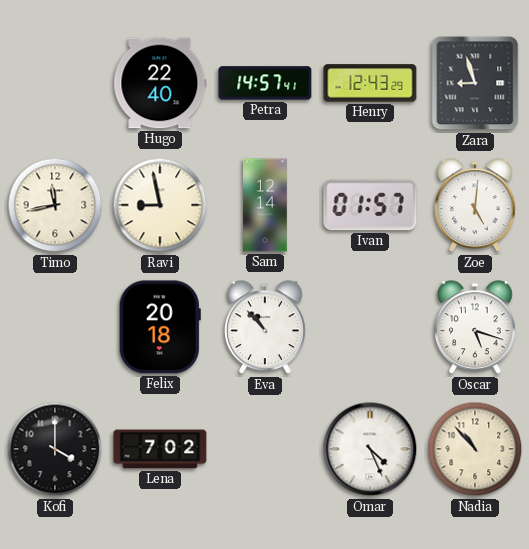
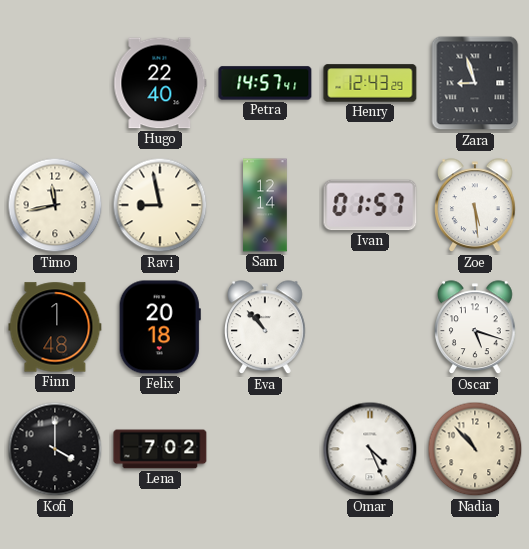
Zoe: 5:01 -> 5:29
Finn: none -> 1:48
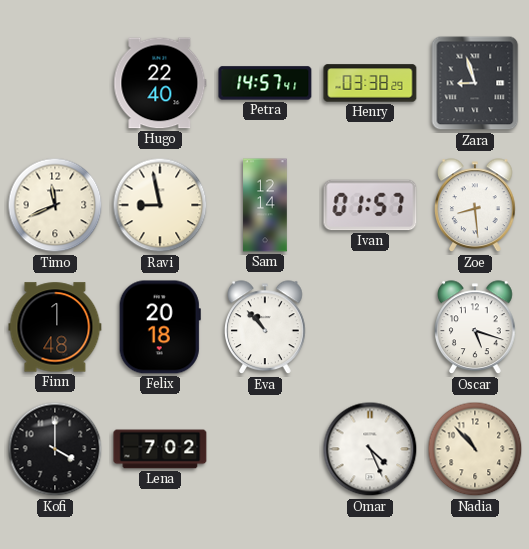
Henry: 12:43 -> 03:38
Timo: 11:43 -> 11:41
Zoe: 5:29 -> 8:29
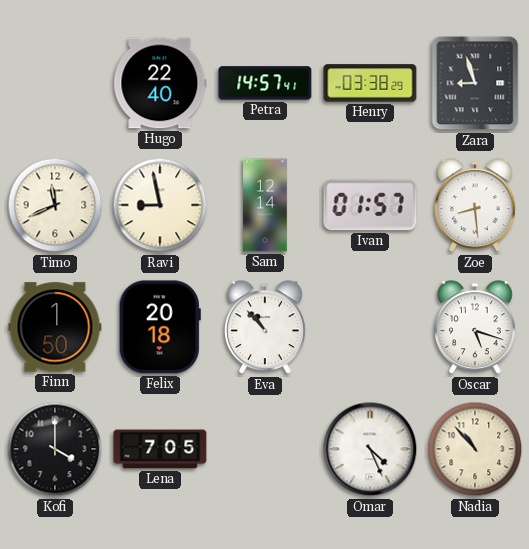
Finn: 1:48 -> 1:50
Lena: 7:02 -> 7:05
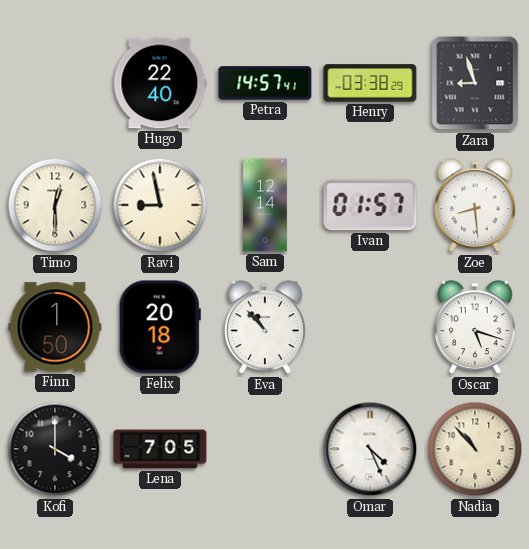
Timo: 11:41 -> 12:30
